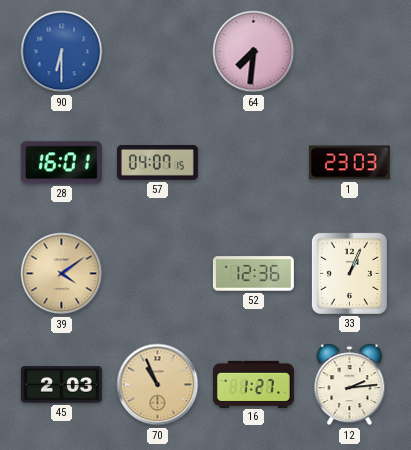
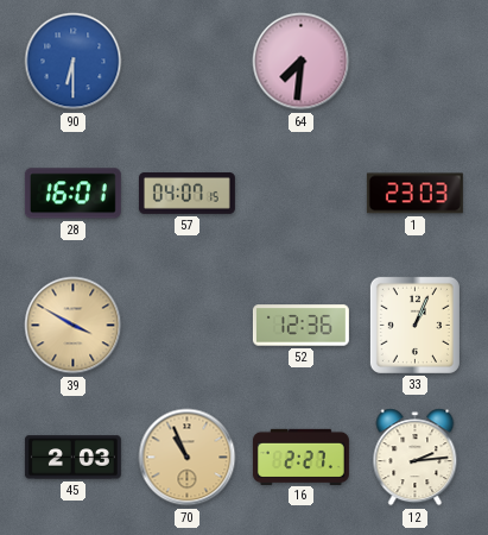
39: 4:09 -> 3:50
16: 1:27 -> 2:27
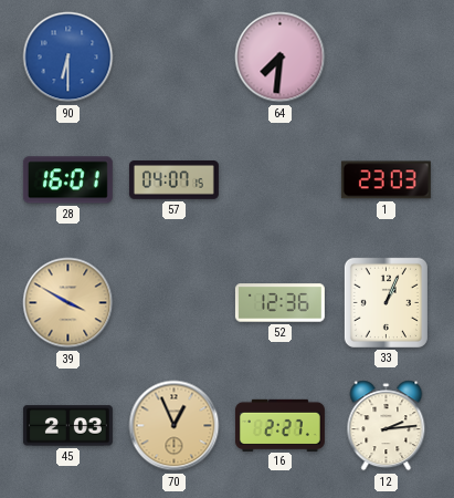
70: 10:56 -> 12:56
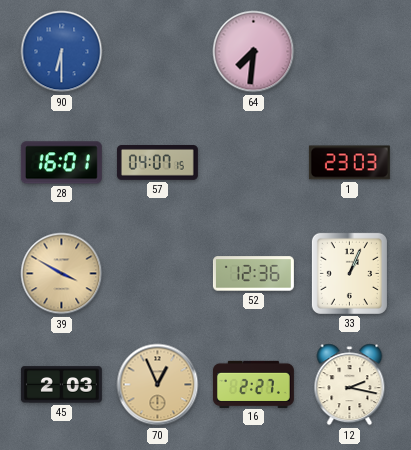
12: 2:14 -> 2:17
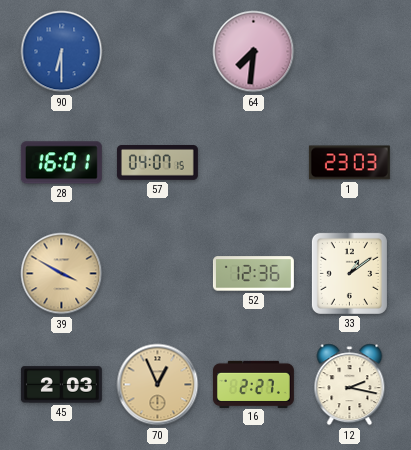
33: 1:04 -> 1:09
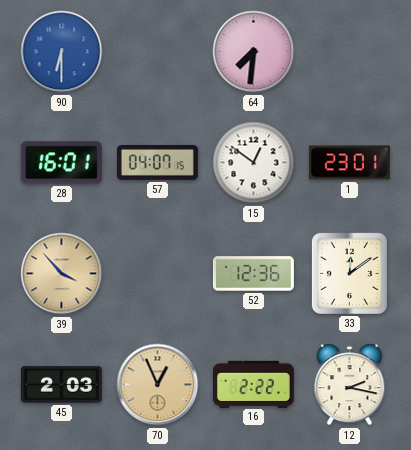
15: none -> 12:51
1: 23:03 -> 23:01
39: 3:50 -> 3:53
33: 1:09 -> 12:09
16: 2:27 -> 2:22
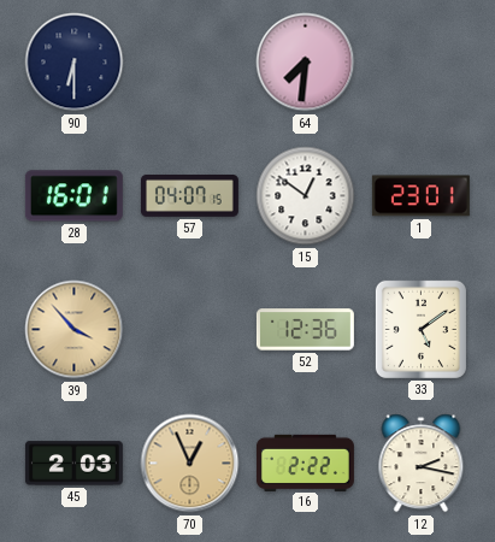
90 dial: blue -> navy
33: 12:09 -> 5:09
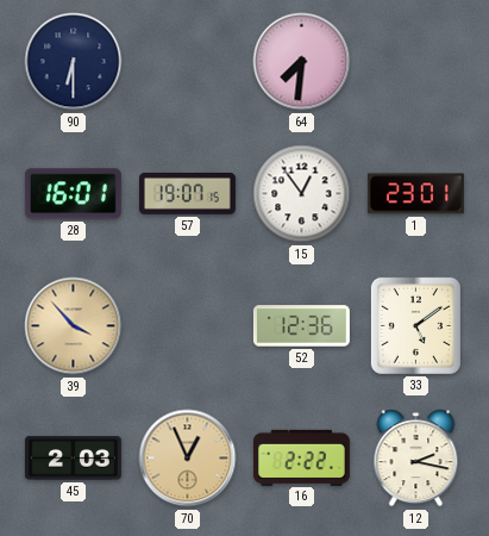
57: 04:07 -> 19:07
15: 12:51 -> 12:54
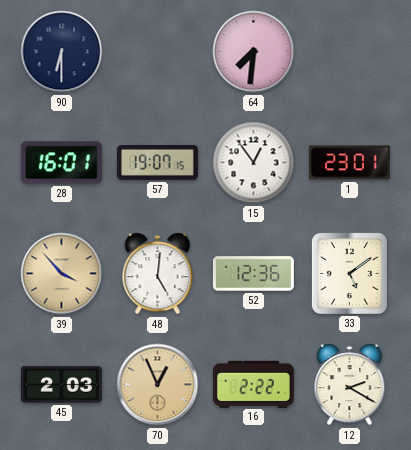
48: none -> 5:01
12: 2:17 -> 2:20
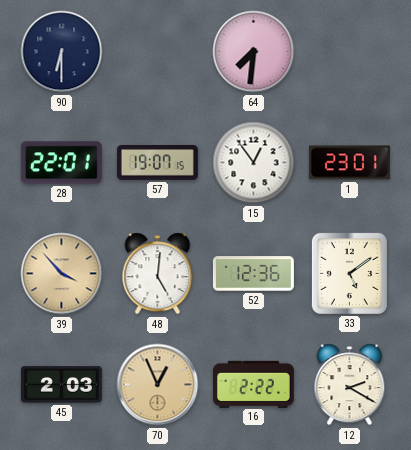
28: 16:01 -> 22:01
